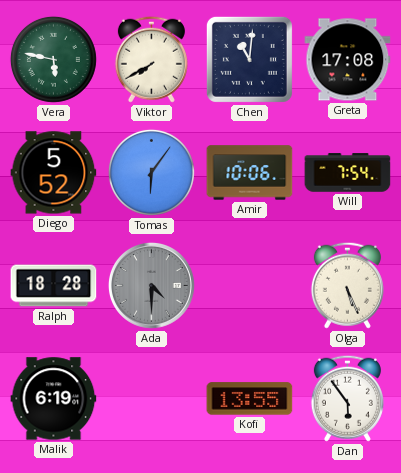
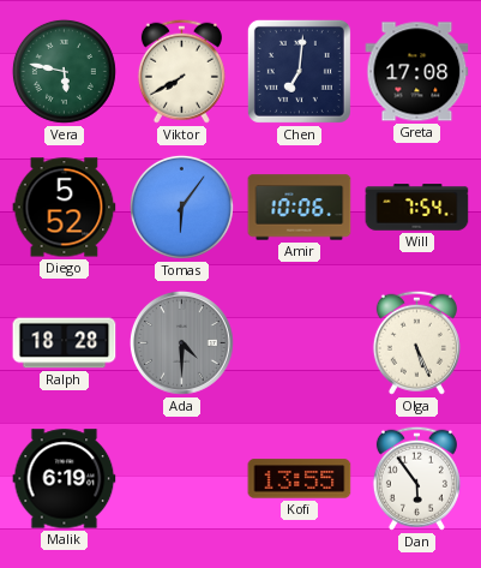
Chen: 11:01 -> 7:01
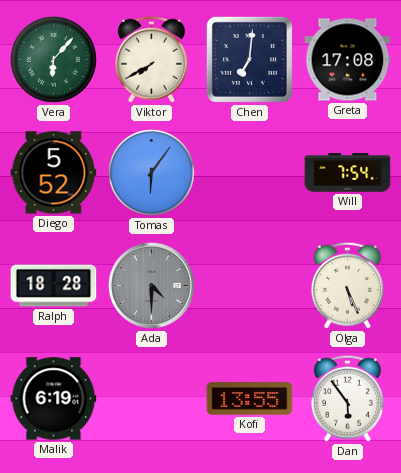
Vera: 5:47 -> 6:07
Amir: 10:06 -> none
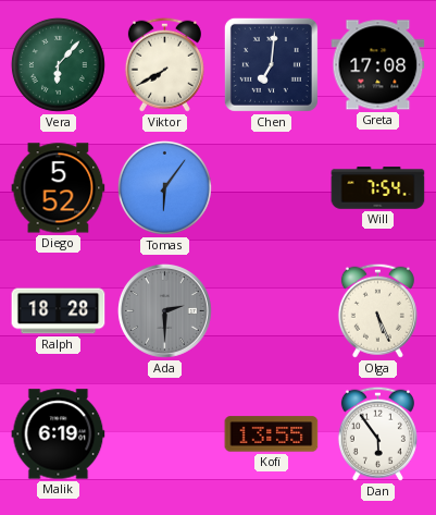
Ada: 4:30 -> 2:30
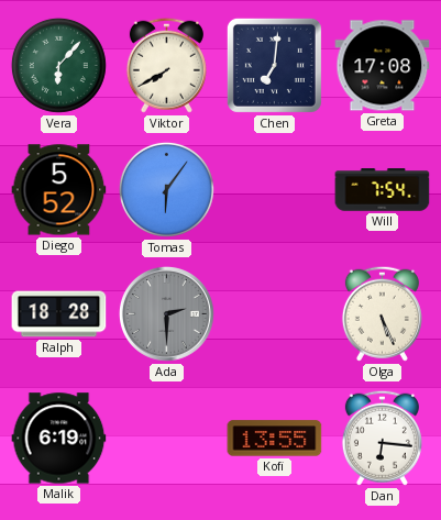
Dan: 5:54 -> 6:16
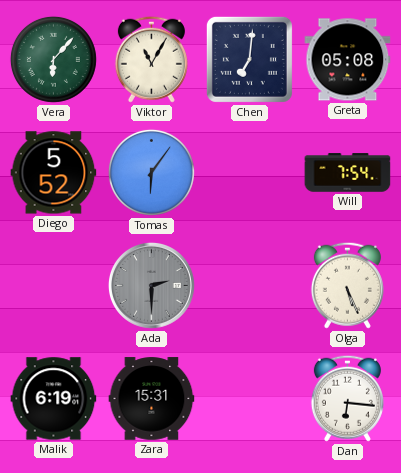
Viktor: 7:40 -> 11:05
Greta: 17:08 -> 05:08
Ralph: 18:28 -> none
Zara: none -> 15:31
Kofi: 13:55 -> none
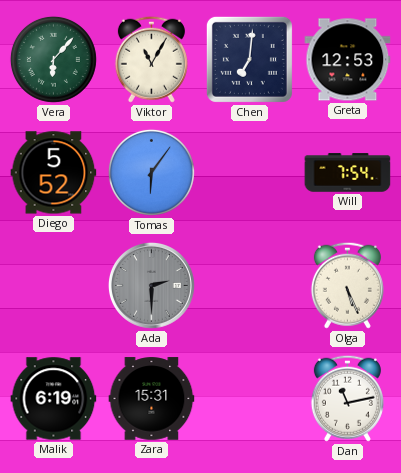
Greta: 05:08 -> 12:53
Dan: 6:16 -> 11:13
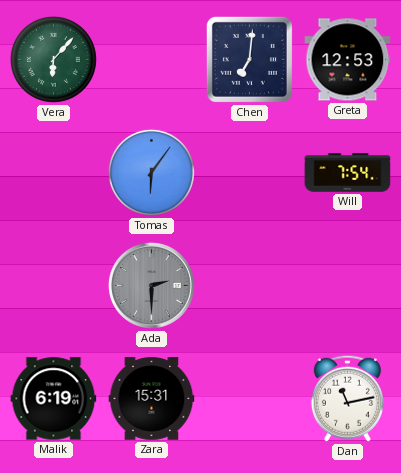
Viktor: 11:05 -> none
Diego: 5:52 -> none
Olga: 5:26 -> none
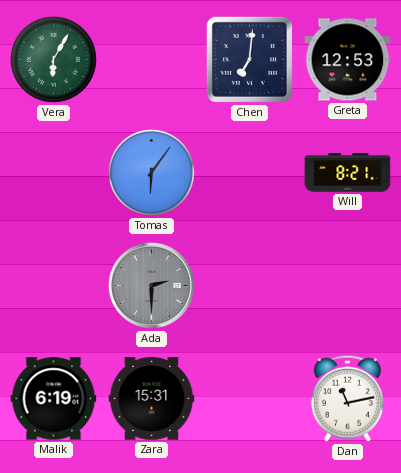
Vera: 6:07 -> 6:05
Will: 7:54 -> 8:21
